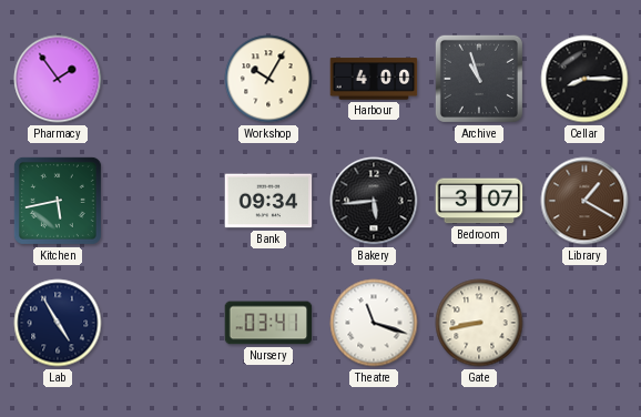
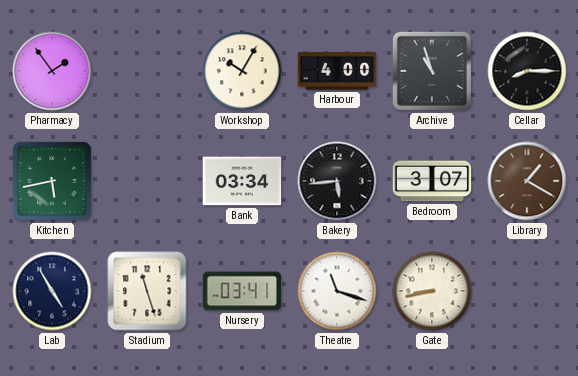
Bank: 09:34 -> 03:34
Stadium: none -> 11:27
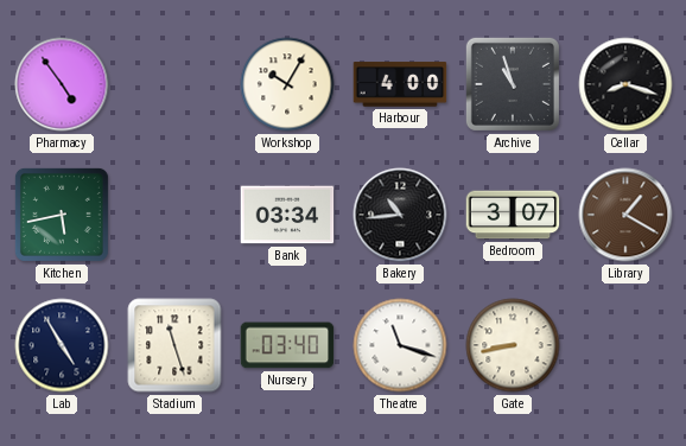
Pharmacy: 1:54 -> 4:54
Cellar: 8:15 -> 8:18
Bakery: 5:44 -> 10:44
Nursery: 03:41 -> 03:40
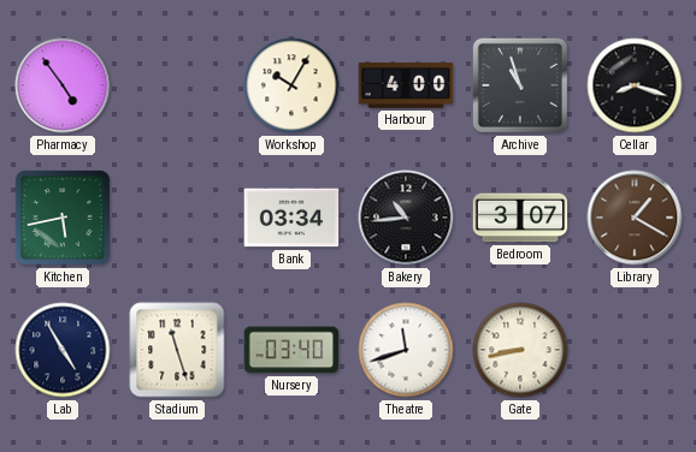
Theatre: 11:18 -> 11:42
